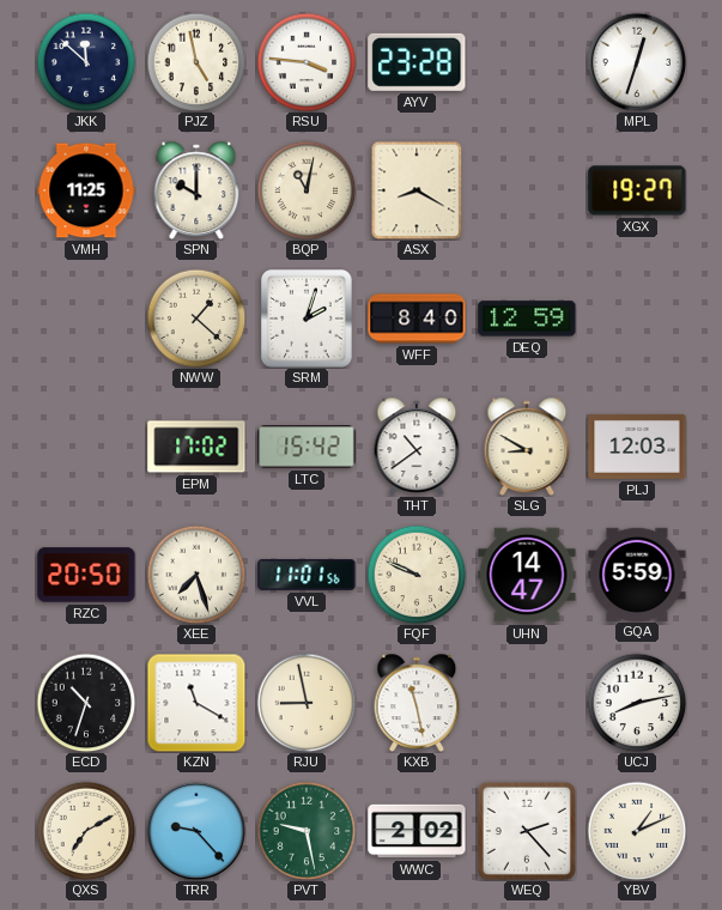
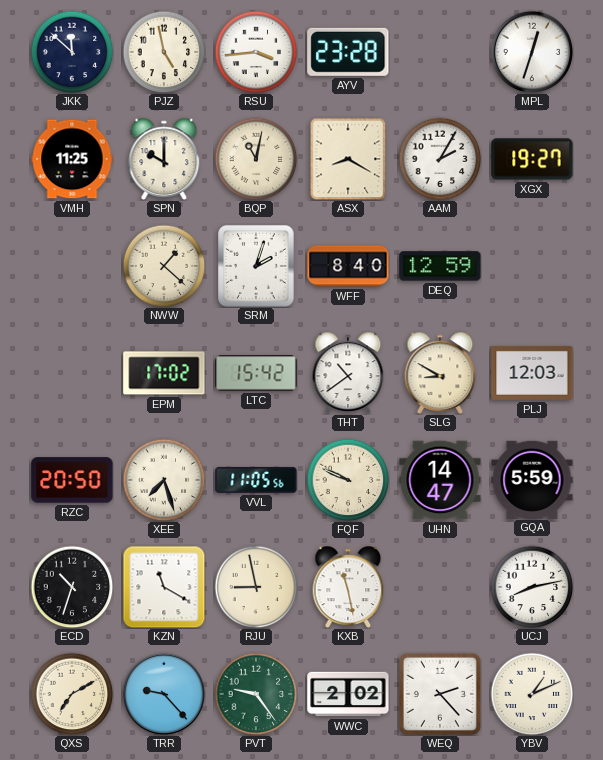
RSU: 3:46 -> 3:44
AAM: none -> 2:05
VVL: 11:01 -> 11:05
PVT: 9:28 -> 9:24
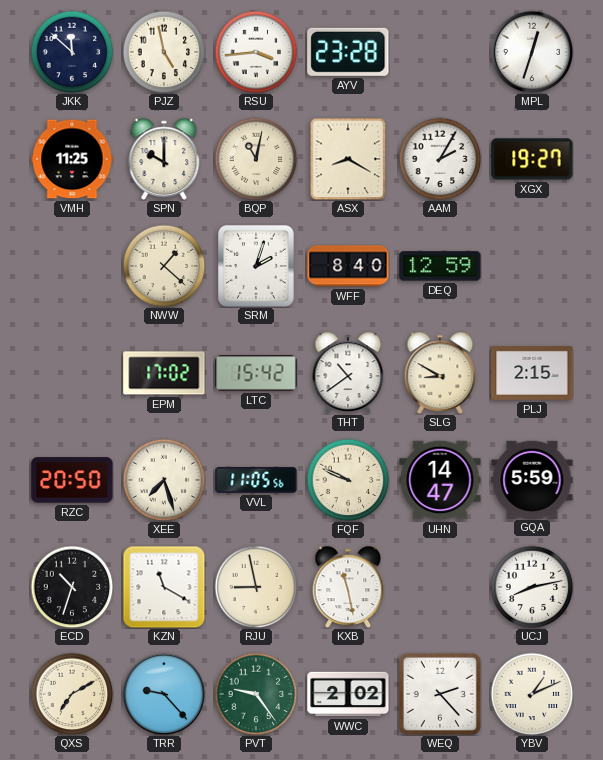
PLJ: 12:03 -> 2:15
